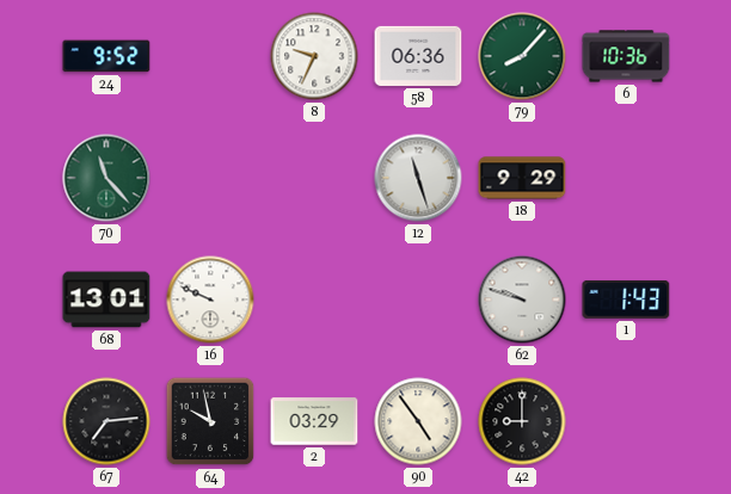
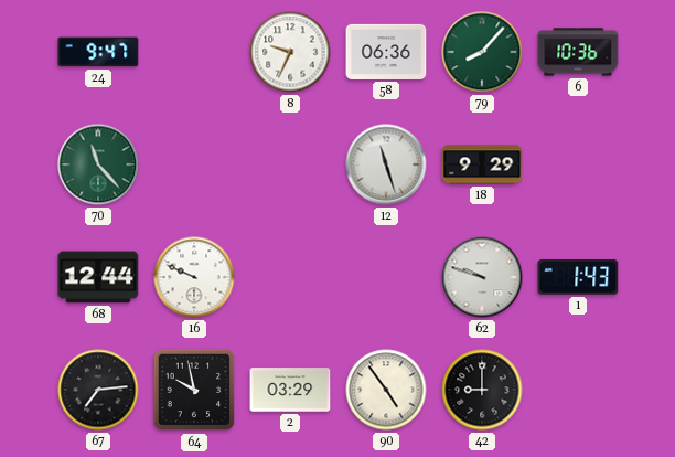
24: 9:52 -> 9:47
68: 13:01 -> 12:44
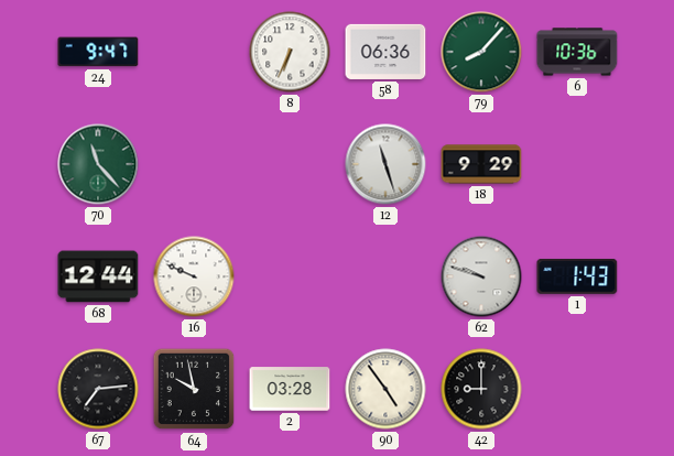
8: 9:34 -> 6:34
2: 03:29 -> 03:28
